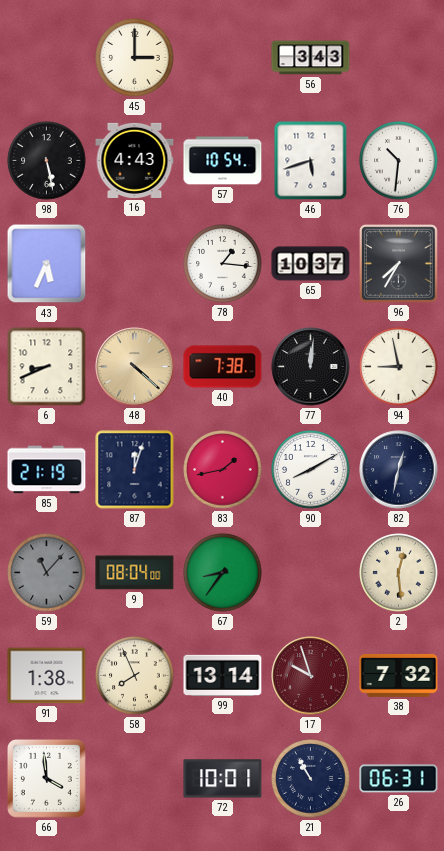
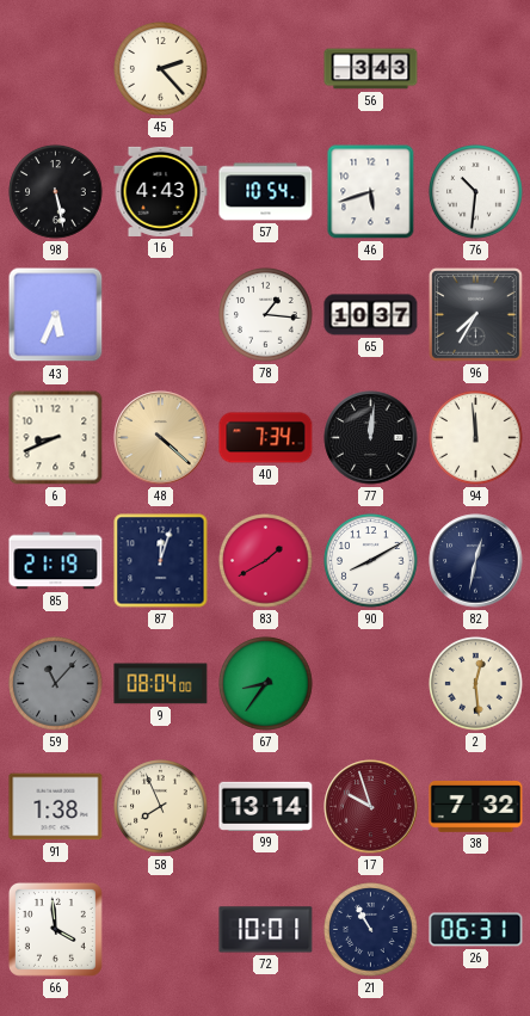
45: 3:00 -> 2:23
40: 7:38 -> 7:34
94: 8:58 -> 11:59
83: 1:43 -> 1:40
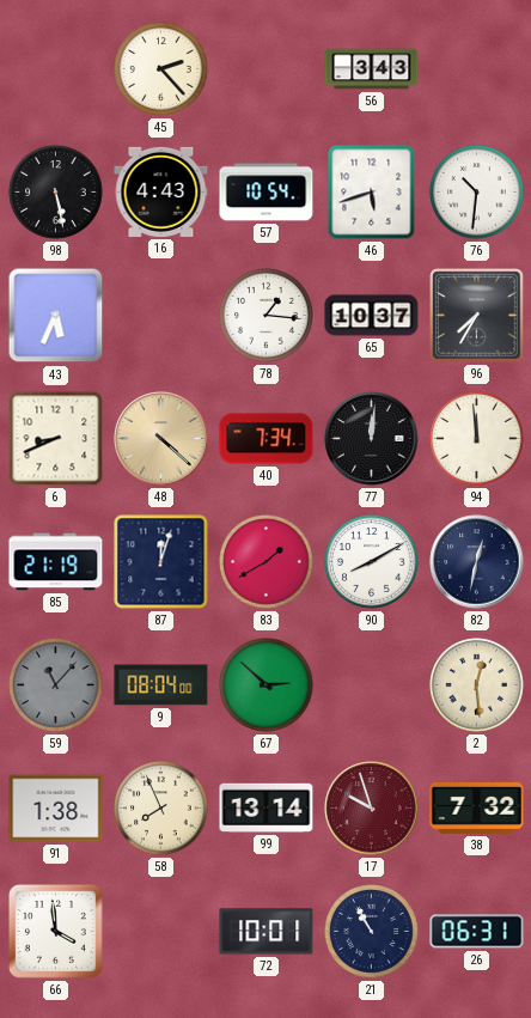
67: 8:36 -> 2:52
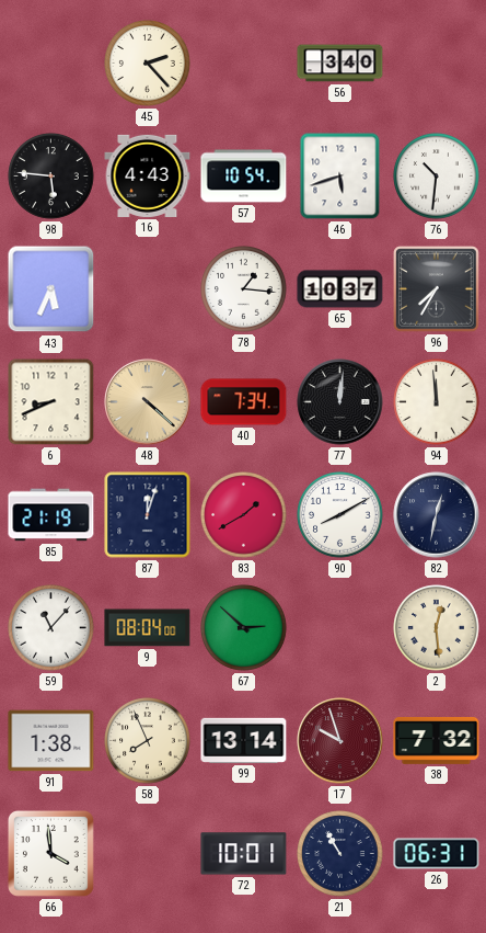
56: 3:43 -> 3:40
98: 5:28 -> 5:46
59 dial: grey -> white
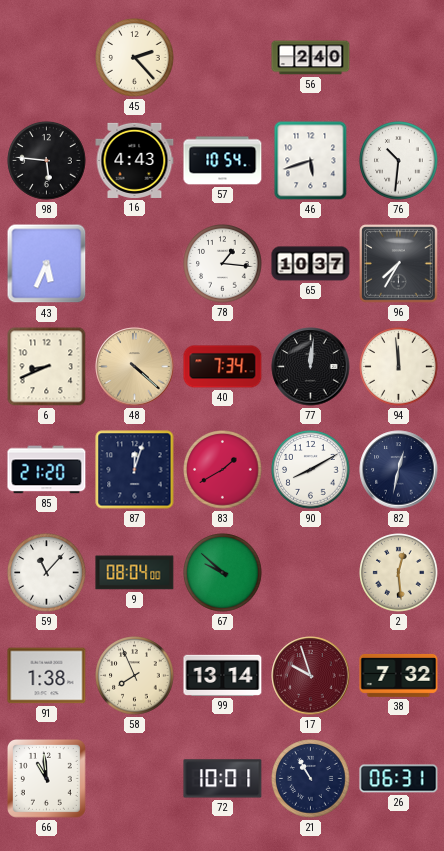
56: 3:40 -> 2:40
85: 21:19 -> 21:20
67: 2:52 -> 9:52
66: 3:59 -> 10:59
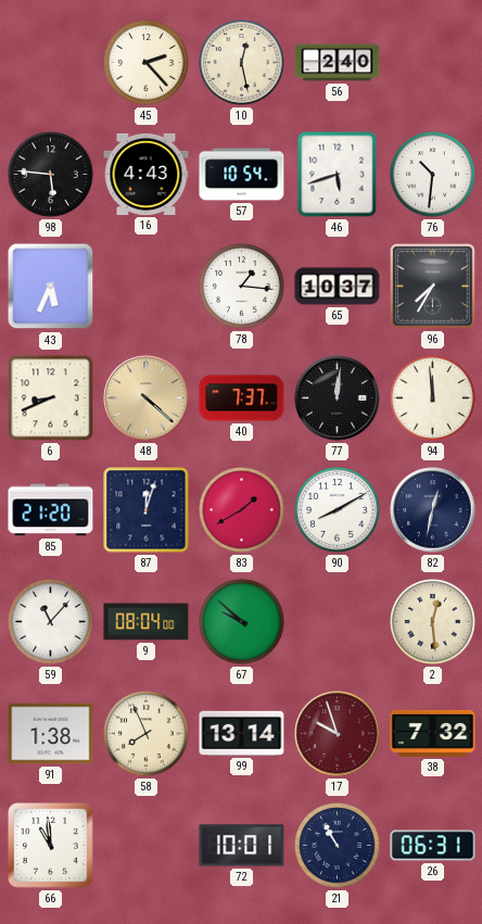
10: none -> 12:28
40: 7:34 -> 7:37
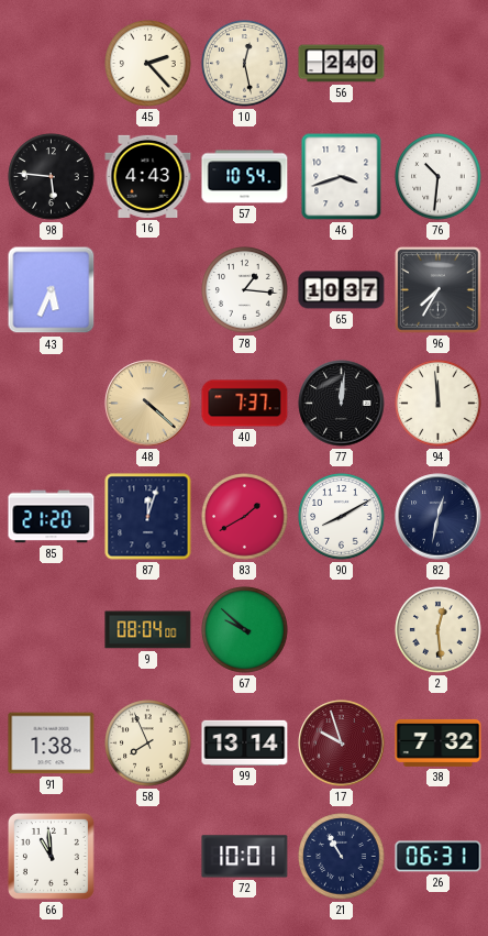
46: 5:42 -> 3:42
6: 8:41 -> none
59: 11:07 -> none
